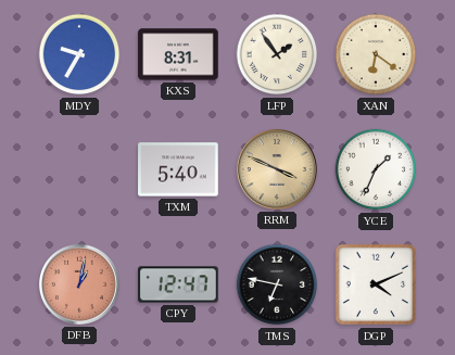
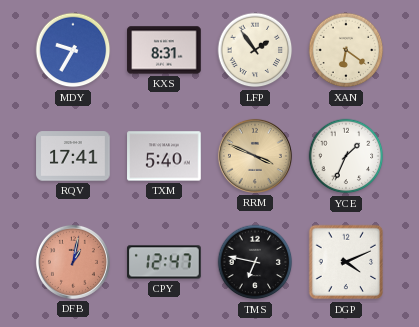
RQV: none -> 17:41
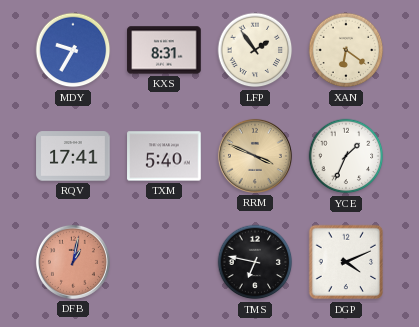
CPY: 12:47 -> none
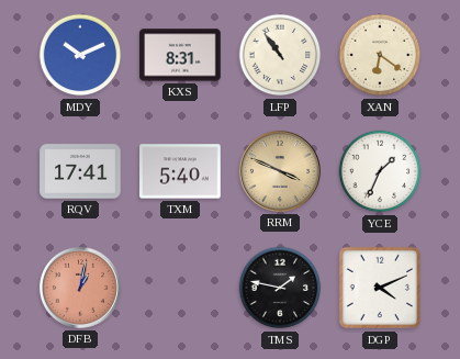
MDY: 9:35 -> 10:11
LFP: 1:54 -> 10:54
TMS: 6:47 -> 1:47
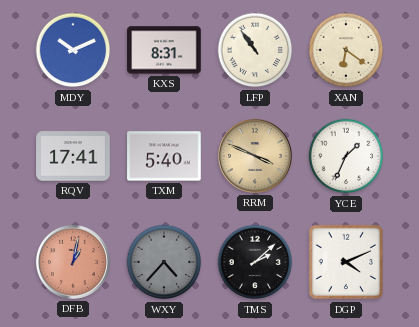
WXY: none -> 4:37
TMS: 1:47 -> 2:08
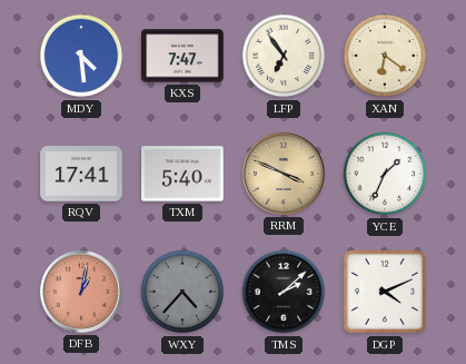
MDY: 10:11 -> 4:29
KXS: 8:31 -> 7:47
LFP: 10:54 -> 6:54
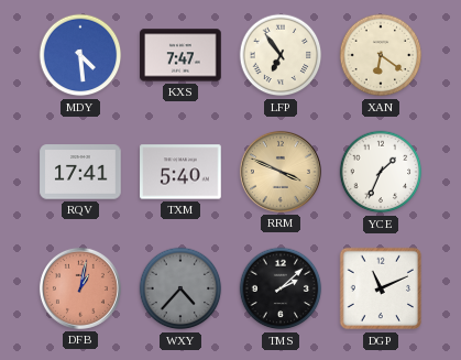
DGP: 4:11 -> 11:11
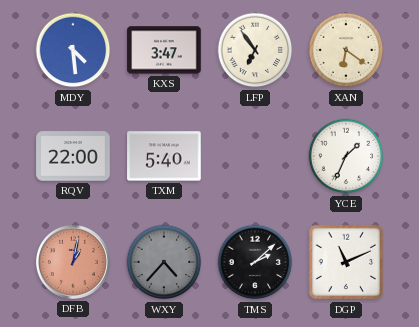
KXS: 7:47 -> 3:47
RQV: 17:41 -> 22:00
RRM: 3:49 -> none
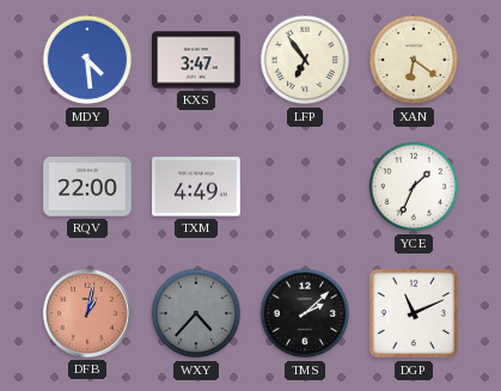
TXM: 5:40 -> 4:49
